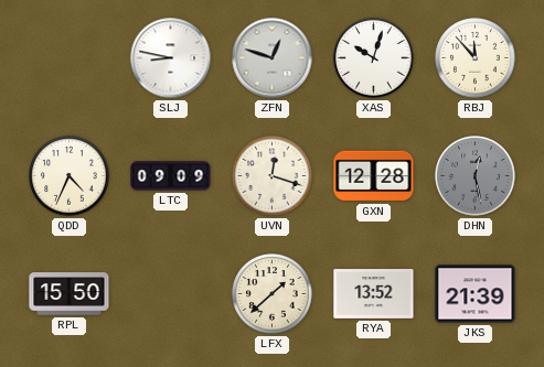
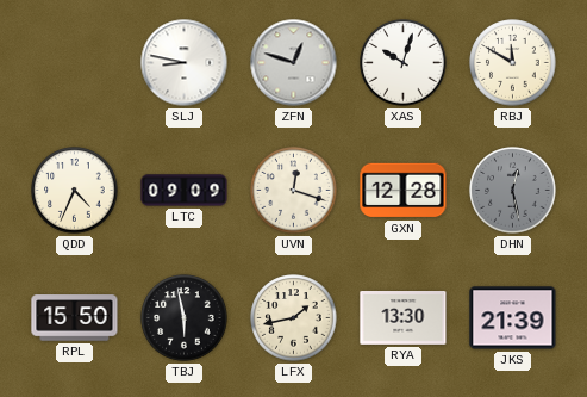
RBJ: 11:53 -> 11:50
TBJ: none -> 5:58
LFX: 1:38 -> 1:43
RYA: 13:52 -> 13:30
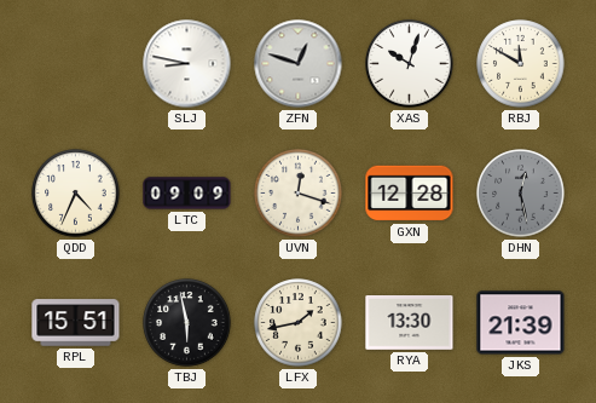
RPL: 15:50 -> 15:51
